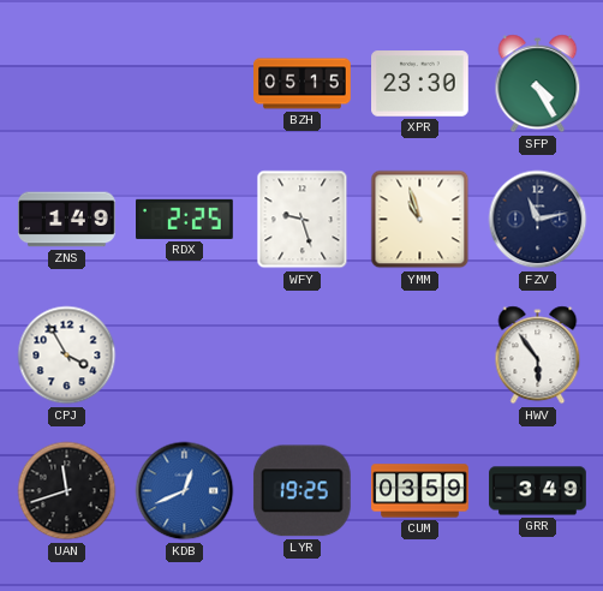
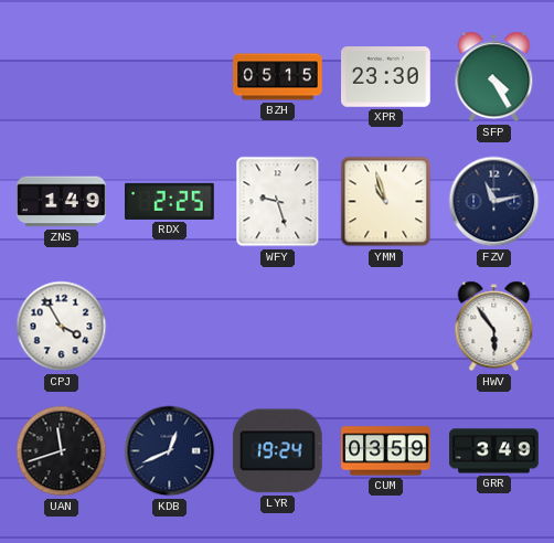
KDB dial: blue -> navy
LYR: 19:25 -> 19:24
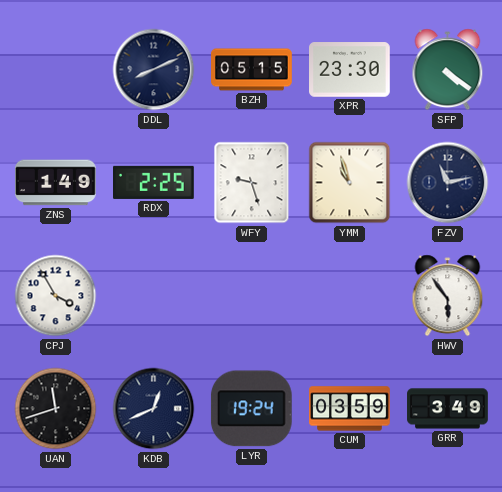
DDL: none -> 8:11
SFP: 4:25 -> 4:21
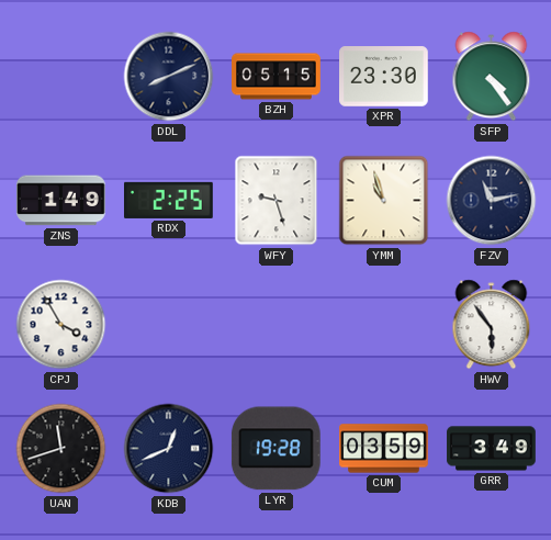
SFP: 4:21 -> 4:24
LYR: 19:24 -> 19:28
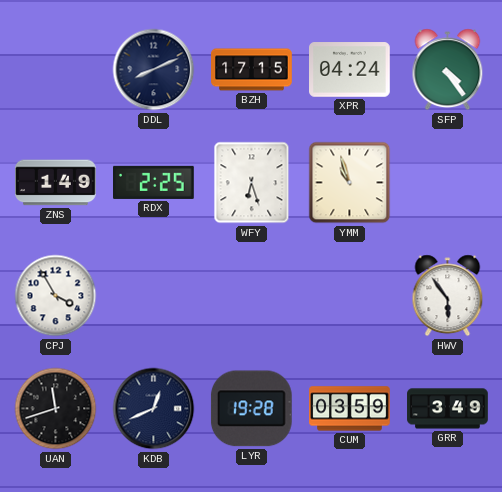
BZH: 05:15 -> 17:15
XPR: 23:30 -> 04:24
WFY: 9:27 -> 6:27
FZV: 11:13 -> none
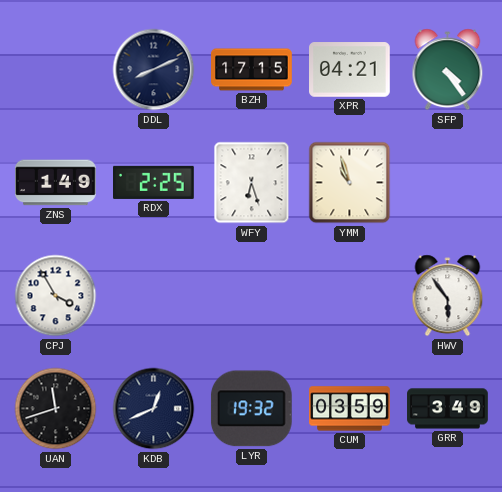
XPR: 04:24 -> 04:21
LYR: 19:28 -> 19:32
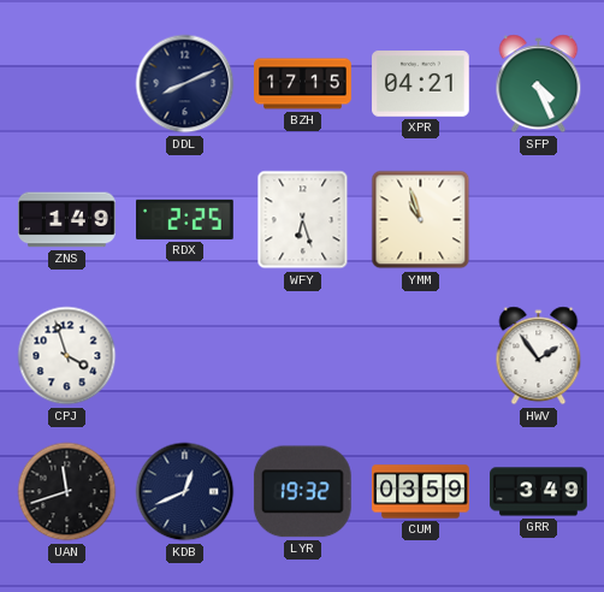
SFP: 4:24 -> 4:26
CPJ: 3:55 -> 3:57
HWV: 5:54 -> 1:54
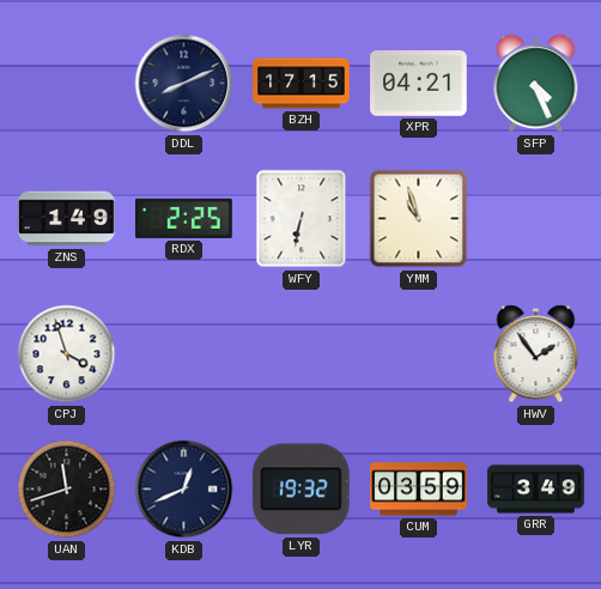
WFY: 6:27 -> 6:32
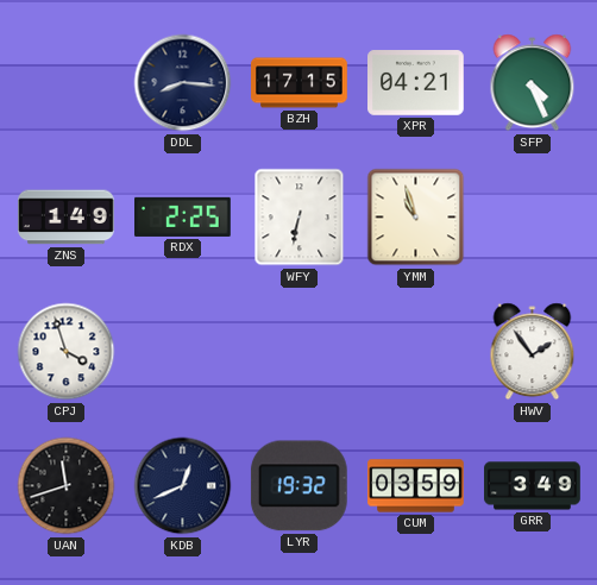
DDL: 8:11 -> 8:16
